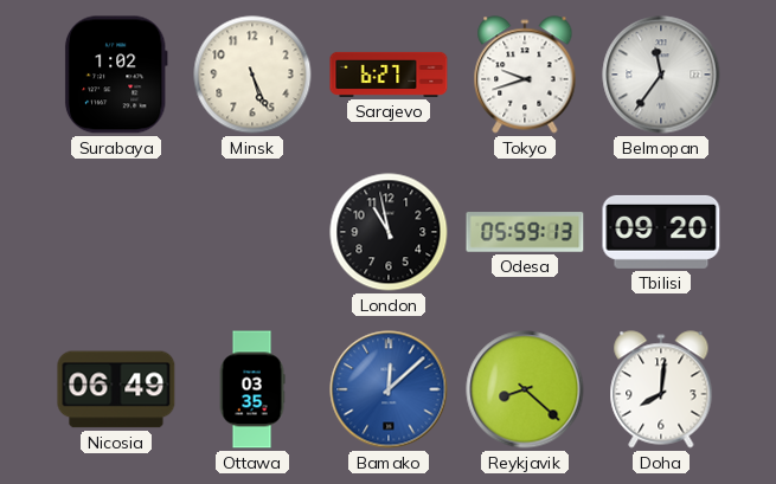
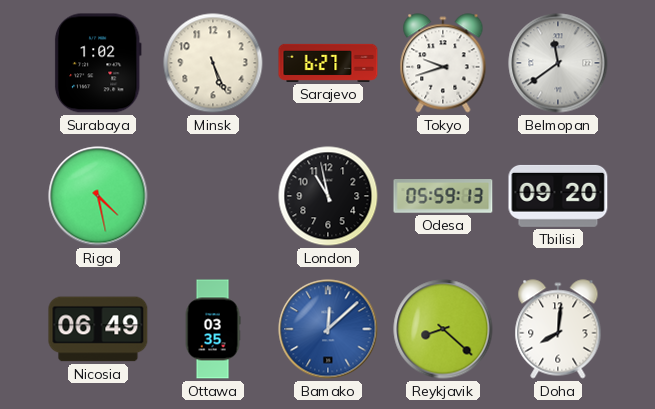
Belmopan: 11:36 -> 11:39
Riga: none -> 4:28
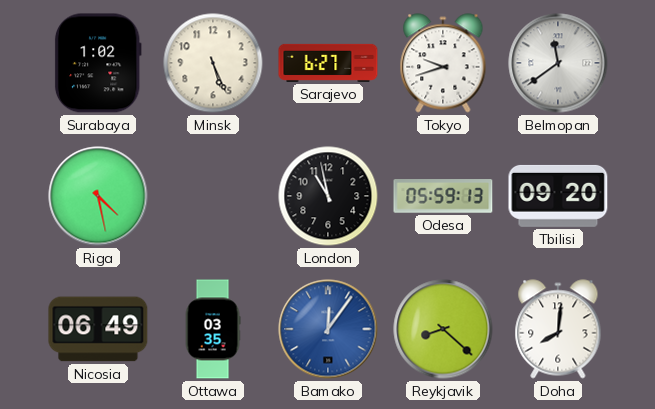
Bamako: 12:08 -> 12:06
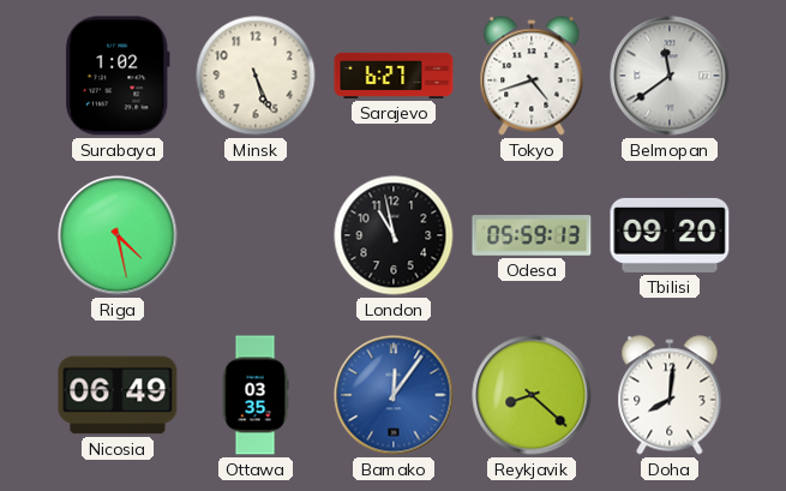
Tokyo: 9:42 -> 4:42
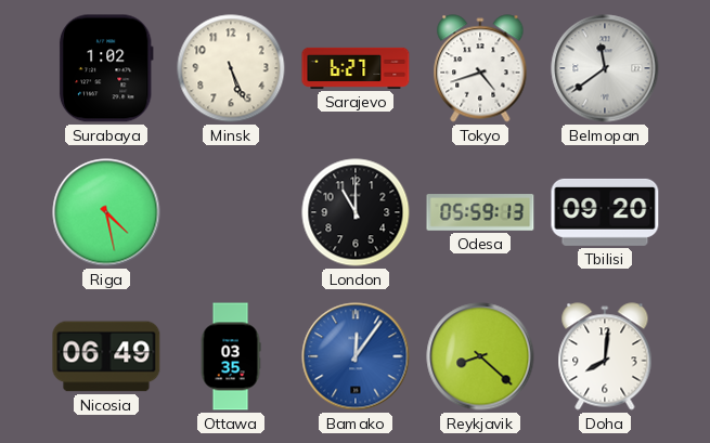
London: 10:58 -> 11:00
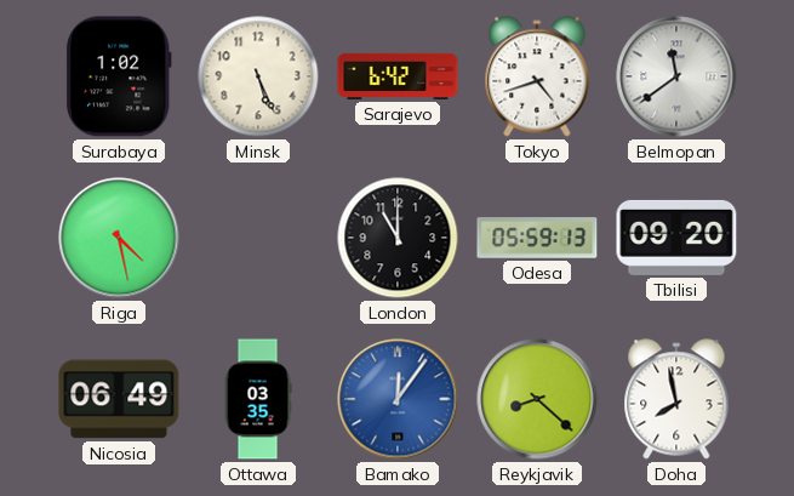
Sarajevo: 6:27 -> 6:42
Doha: 8:01 -> 7:58
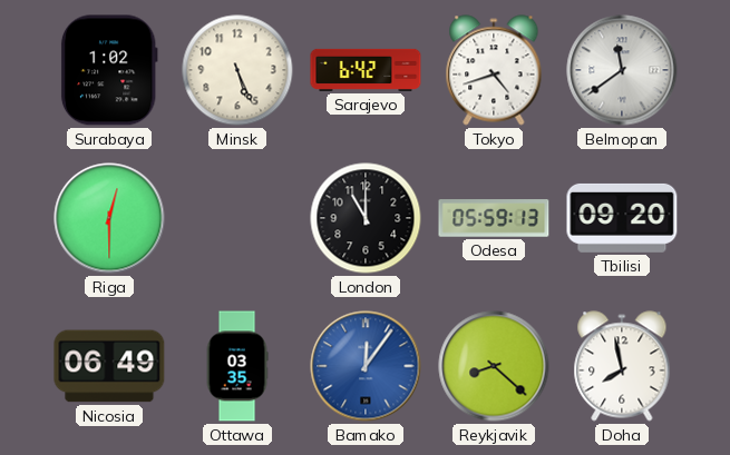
Riga: 4:28 -> 12:30
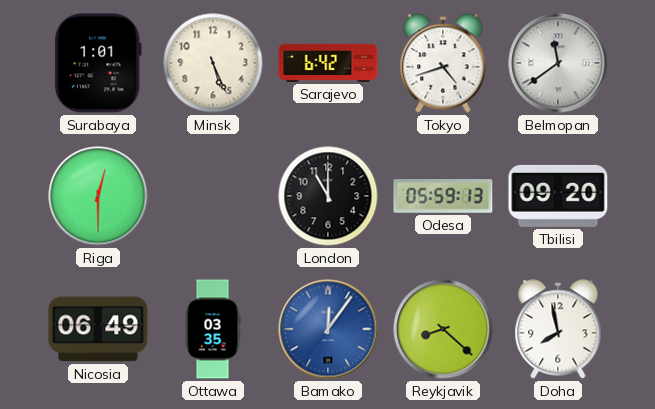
Surabaya: 1:02 -> 1:01
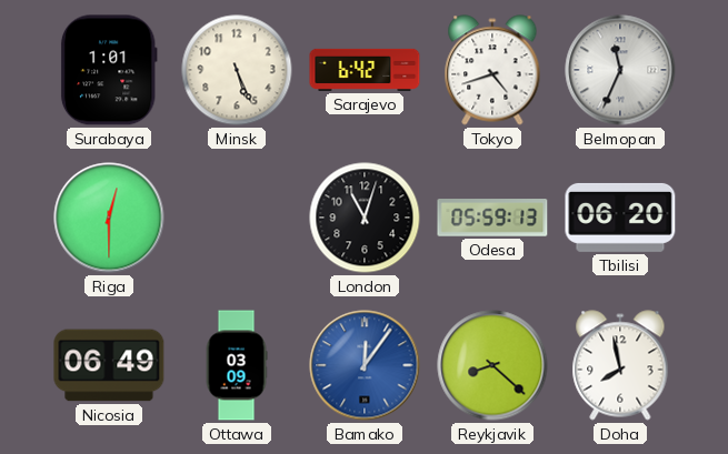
Belmopan: 11:39 -> 11:34
London: 11:00 -> 11:03
Tbilisi: 09:20 -> 06:20
Ottawa: 03:35 -> 03:09
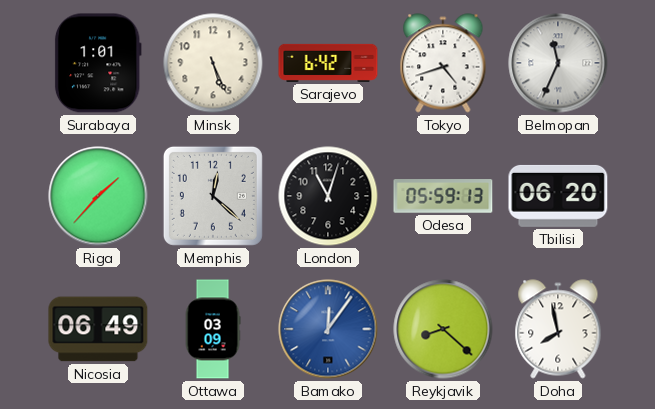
Riga: 12:30 -> 1:37
Memphis: none -> 12:22
